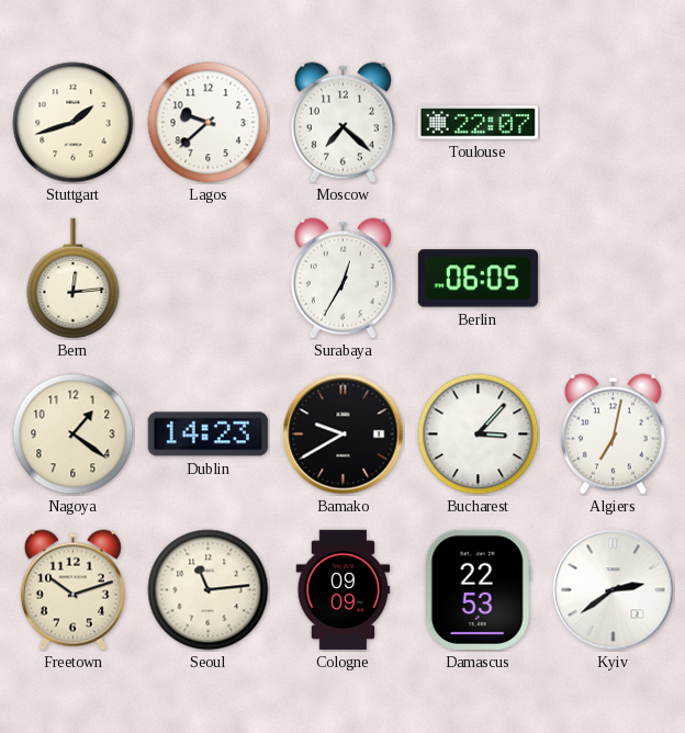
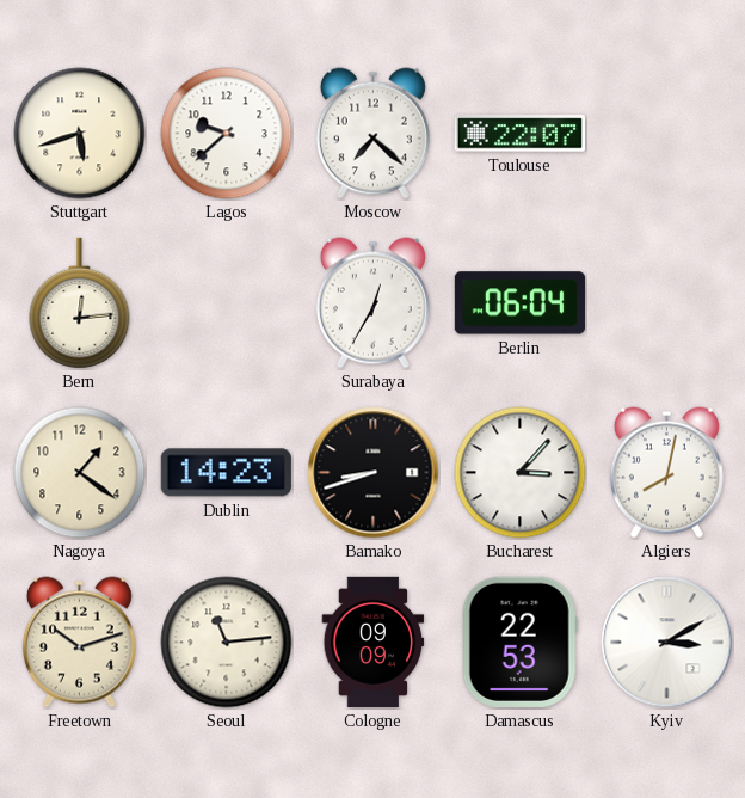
Stuttgart: 1:42 -> 5:42
Berlin: 06:05 -> 06:04
Bamako: 9:40 -> 8:42
Algiers: 7:02 -> 8:02
Kyiv: 2:39 -> 3:10
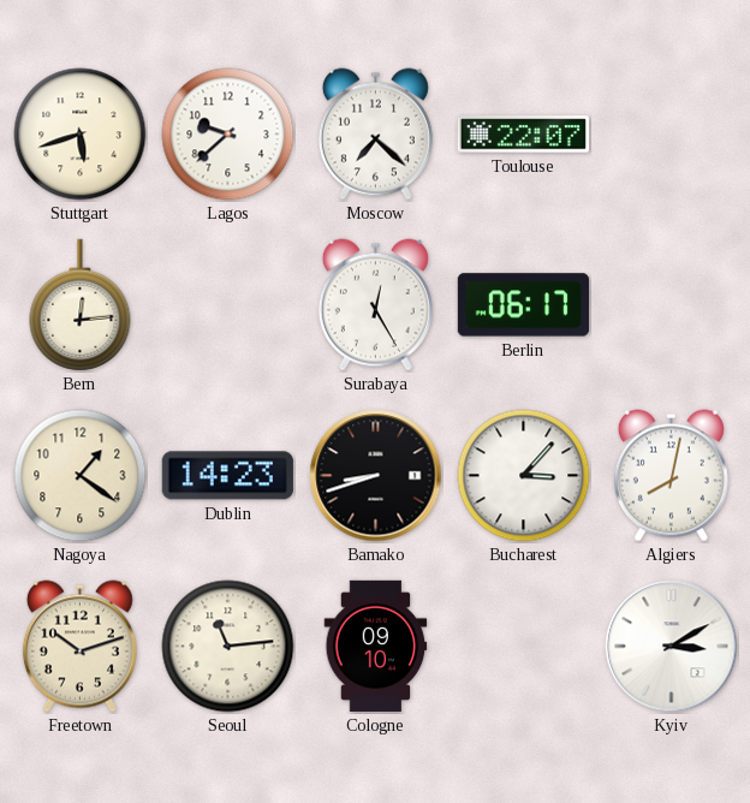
Surabaya: 12:35 -> 12:25
Berlin: 06:04 -> 06:17
Cologne: 09:09 -> 09:10
Damascus: 22:53 -> none
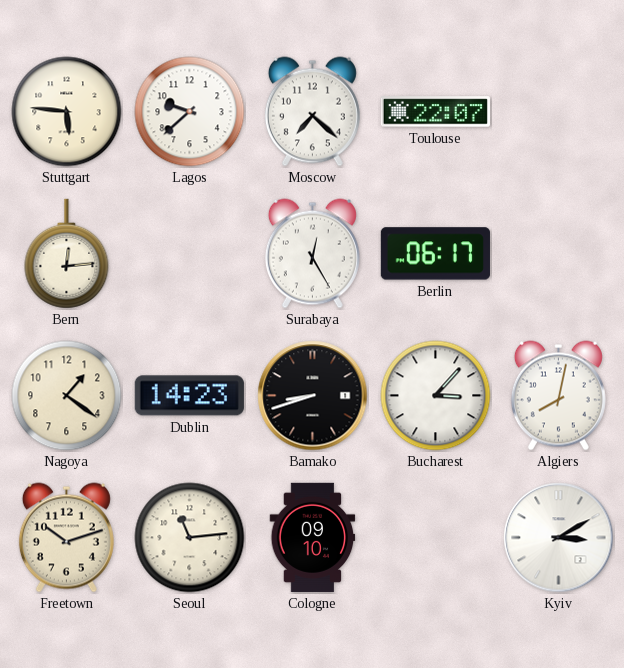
Stuttgart: 5:42 -> 5:46
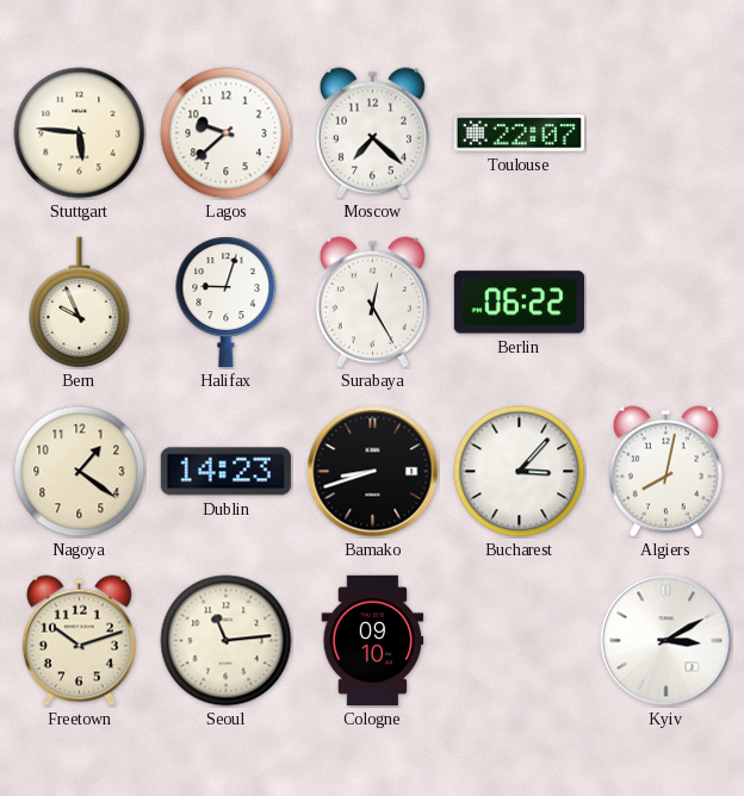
Bern: 12:14 -> 9:56
Halifax: none -> 9:03
Berlin: 06:17 -> 06:22
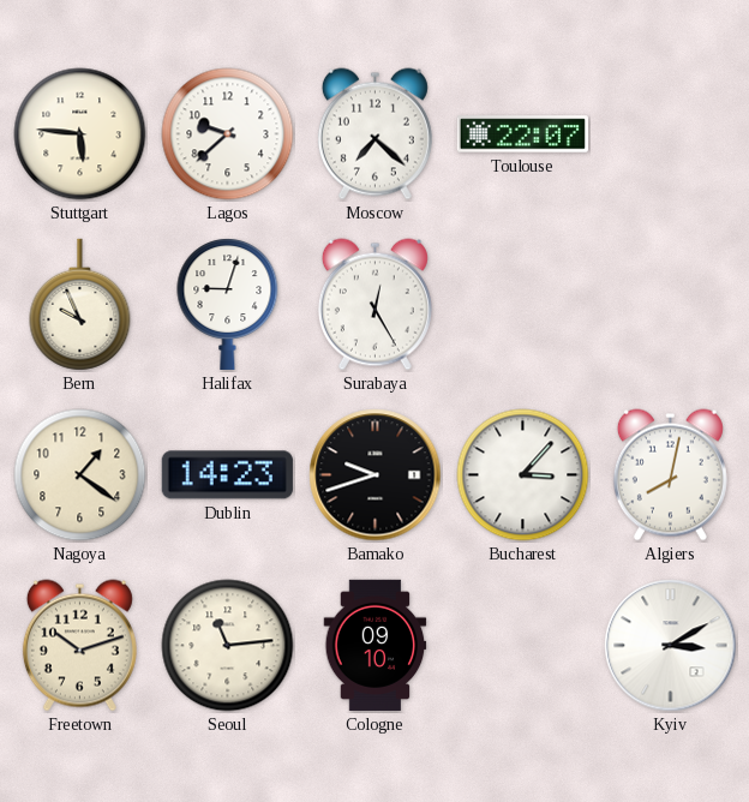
Berlin: 06:22 -> none
Bamako: 8:42 -> 9:42
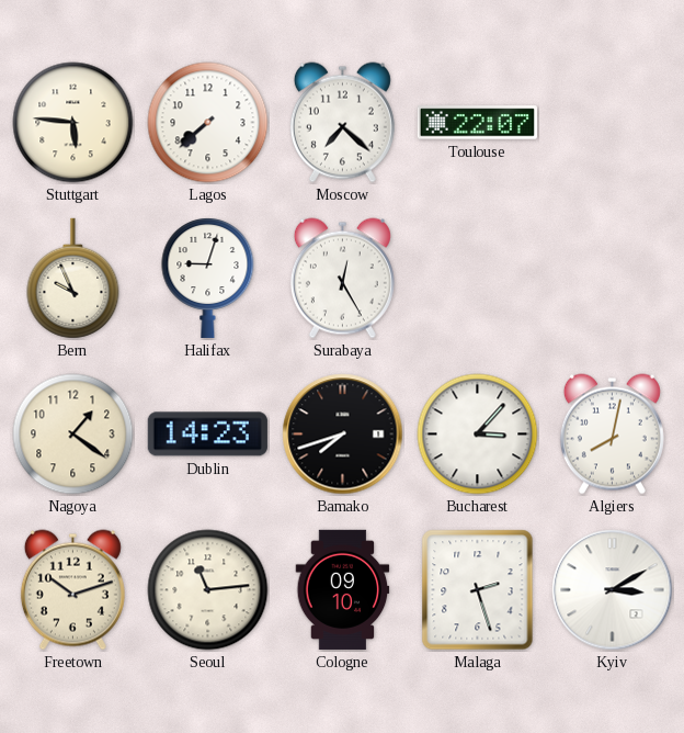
Lagos: 9:38 -> 7:38
Bamako: 9:42 -> 7:42
Malaga: none -> 2:27
